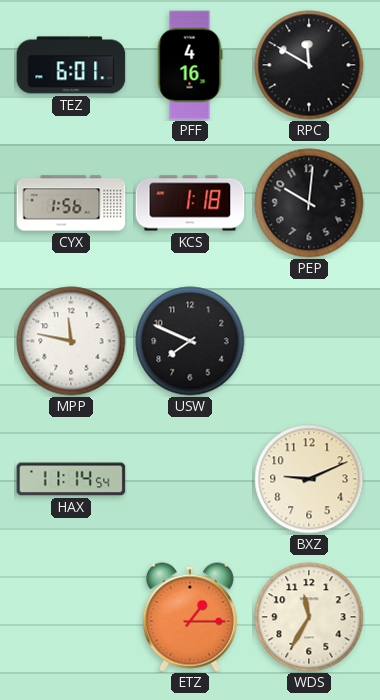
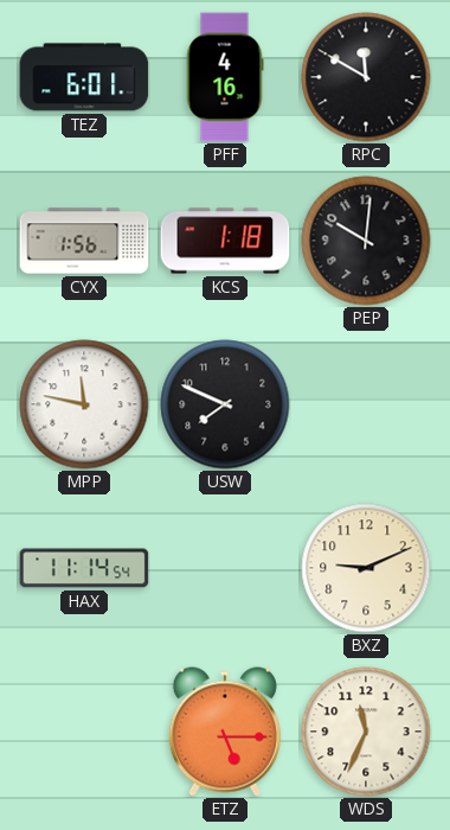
ETZ: 1:15 -> 5:15
WDS: 11:35 -> 11:34
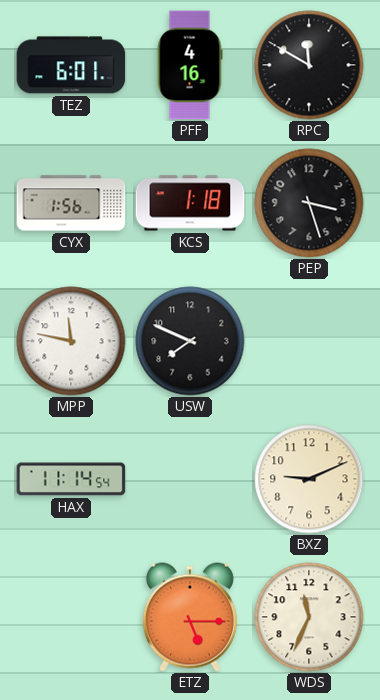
PEP: 10:01 -> 3:27
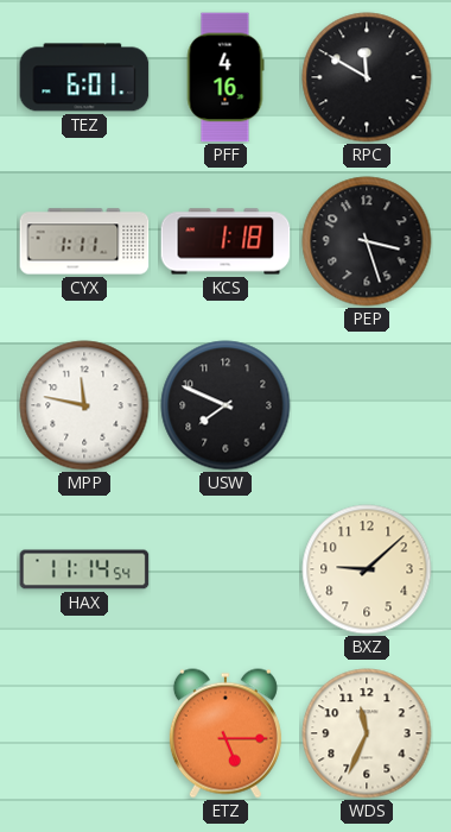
CYX: 1:56 -> 1:11
BXZ: 9:11 -> 9:08
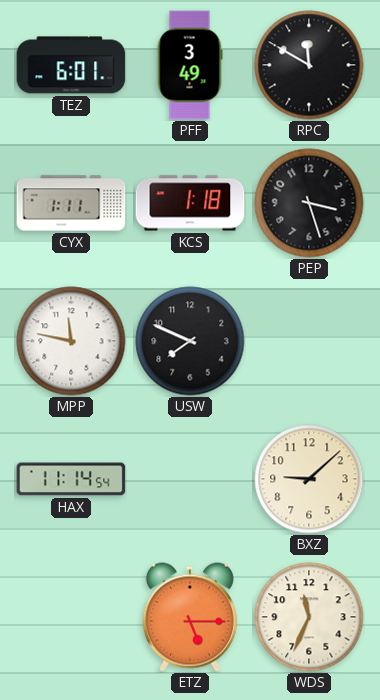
PFF: 4:16 -> 3:49
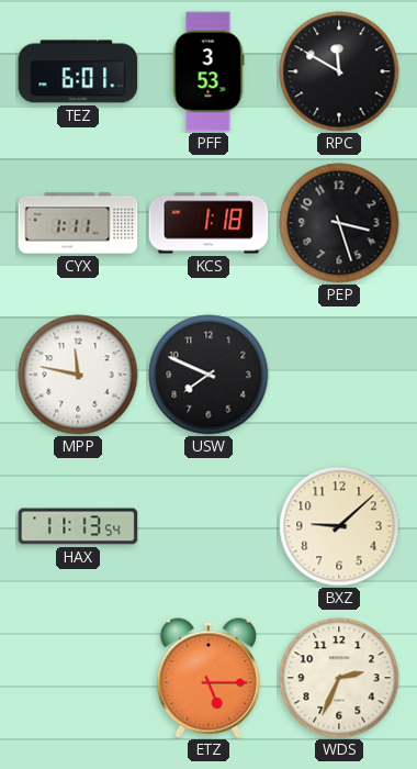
PFF: 3:49 -> 3:53
HAX: 11:14 -> 11:13
WDS: 11:34 -> 2:34
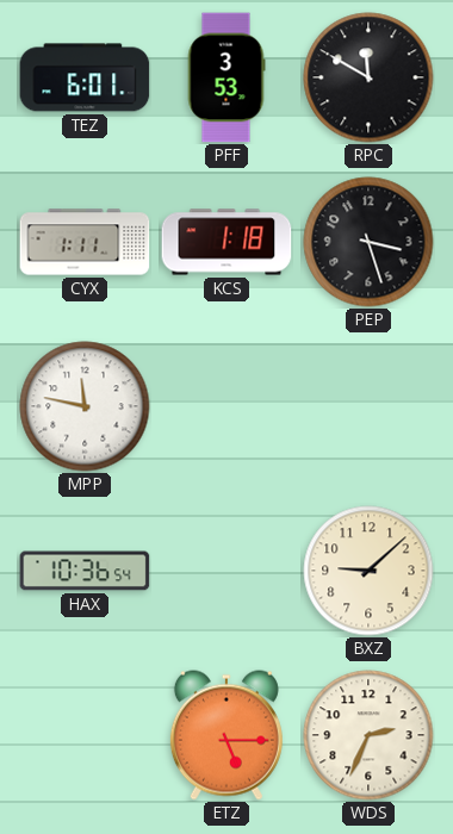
USW: 7:49 -> none
HAX: 11:13 -> 10:36
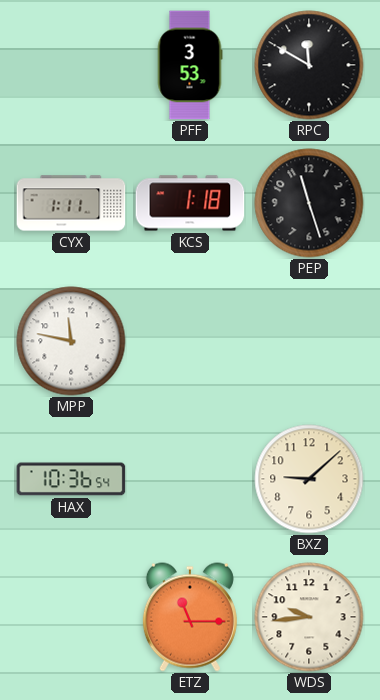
TEZ: 6:01 -> none
PEP: 3:27 -> 11:27
ETZ: 5:15 -> 11:15
WDS: 2:34 -> 9:44
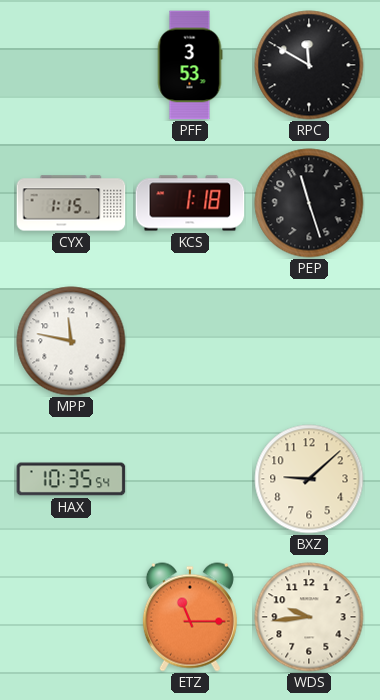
CYX: 1:11 -> 1:15
HAX: 10:36 -> 10:35
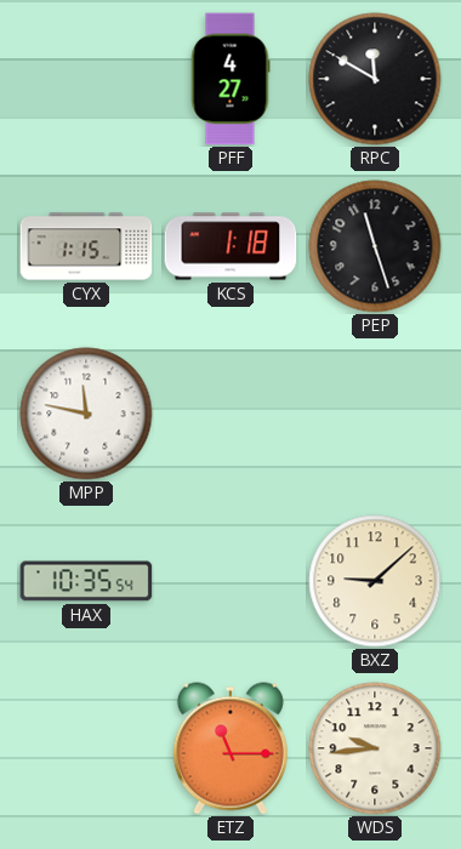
PFF: 3:53 -> 4:27
